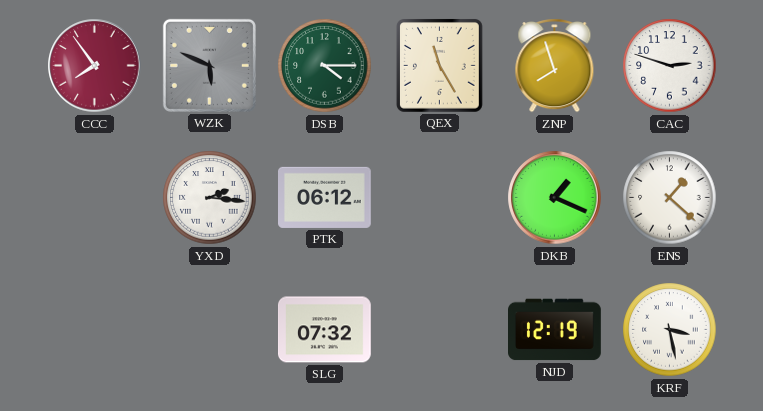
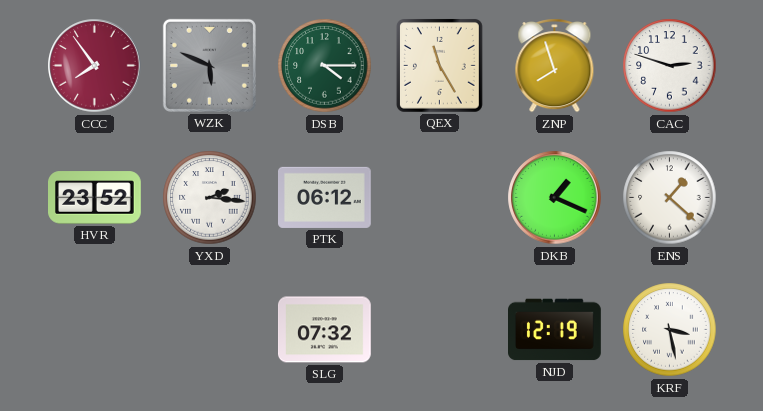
HVR: none -> 23:52
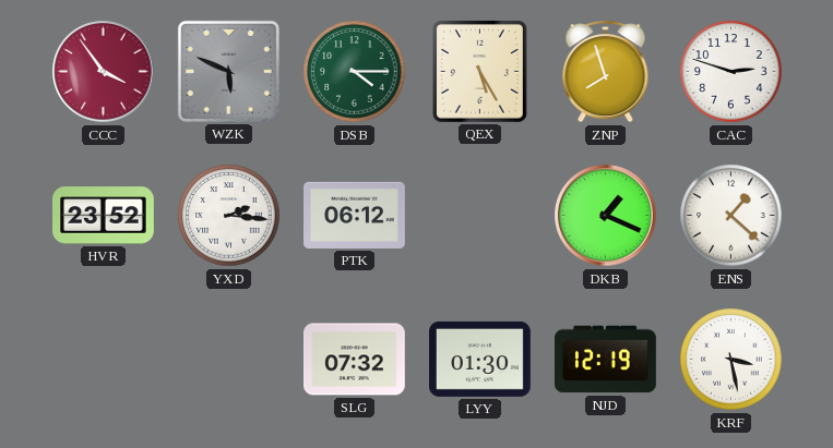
CCC: 7:54 -> 3:54
QEX: 11:25 -> 5:25
LYY: none -> 01:30
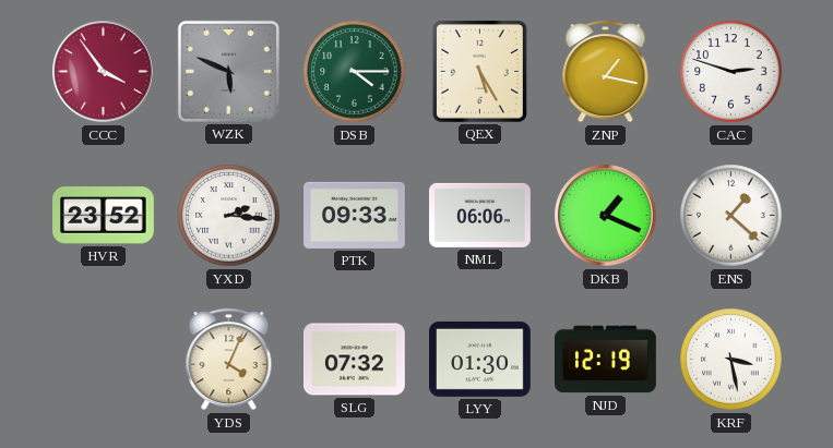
ZNP: 7:57 -> 1:17
PTK: 06:12 -> 09:33
NML: none -> 06:06
YDS: none -> 4:04
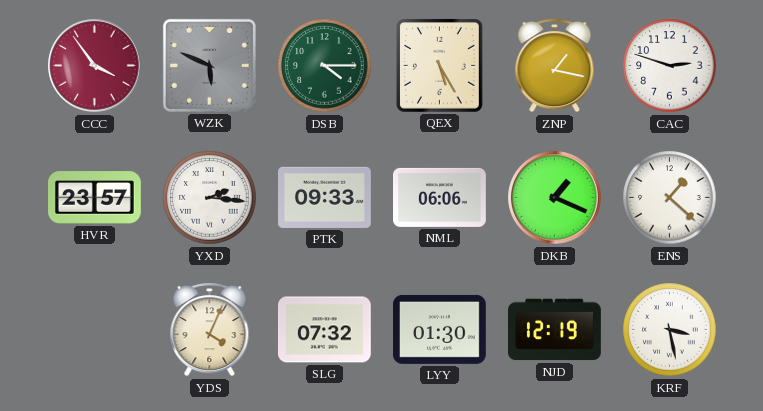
HVR: 23:52 -> 23:57
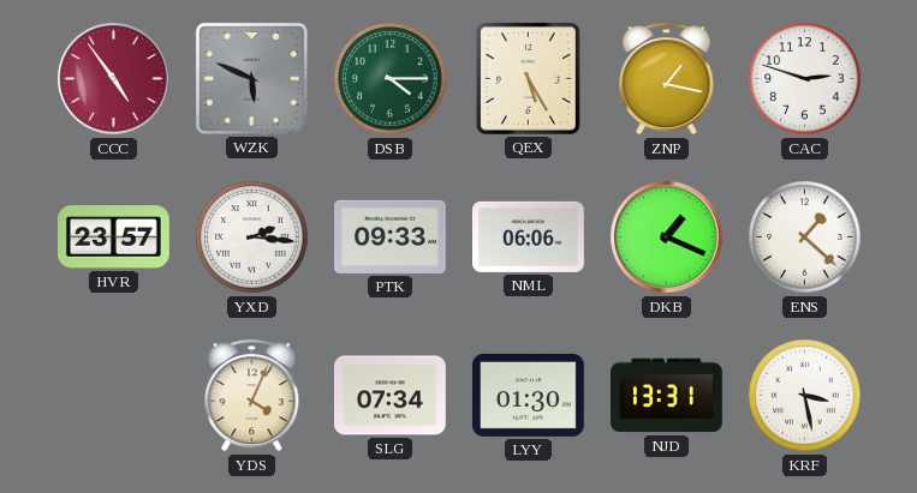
CCC: 3:54 -> 4:54
SLG: 07:32 -> 07:34
NJD: 12:19 -> 13:31
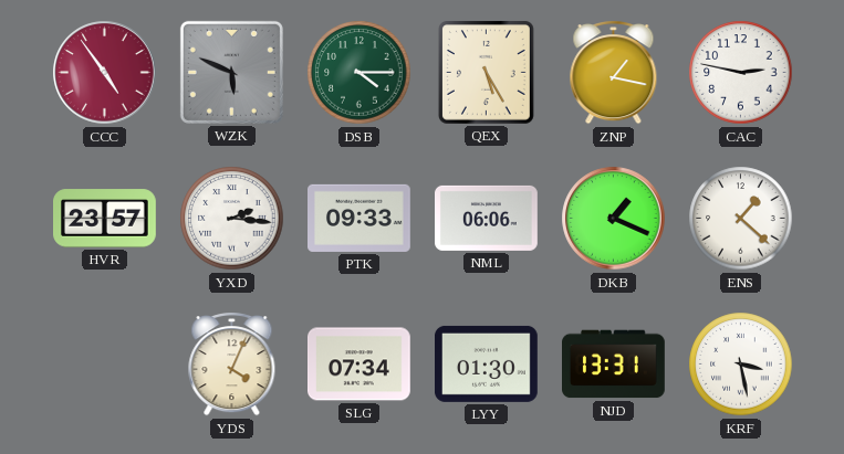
CAC: 2:48 -> 2:47
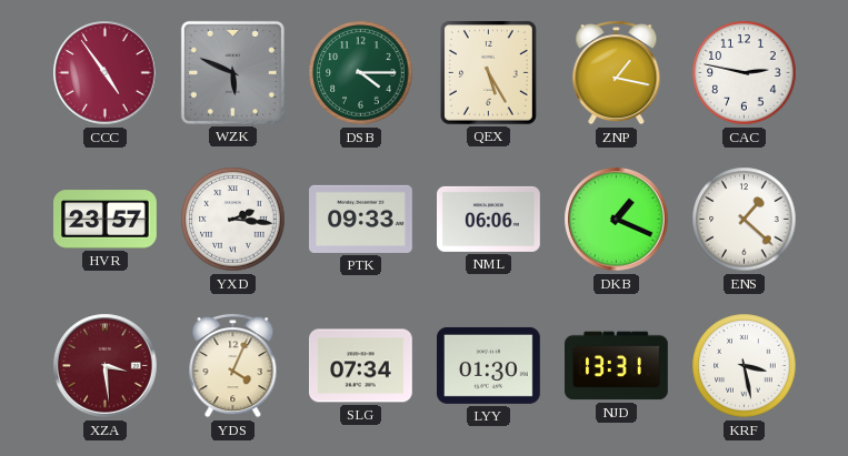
XZA: none -> 3:29
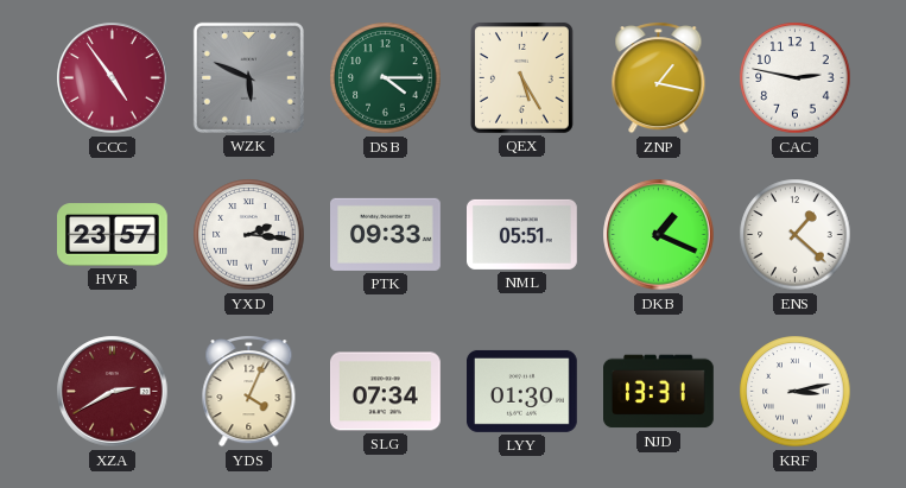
NML: 06:06 -> 05:51
XZA: 3:29 -> 2:40
KRF: 3:28 -> 3:13
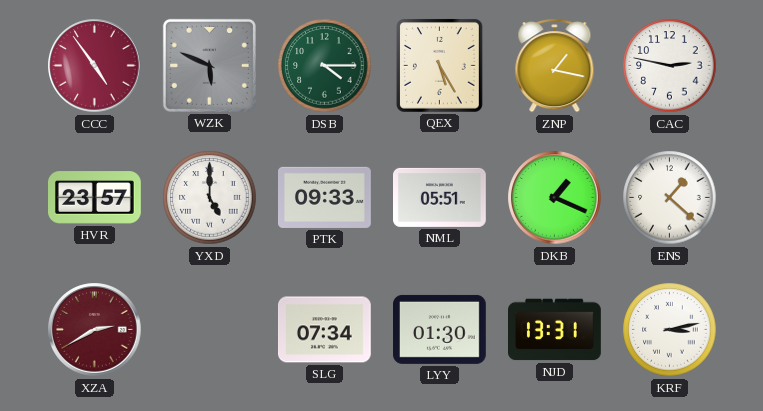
YXD: 2:16 -> 5:00
YDS: 4:04 -> none
